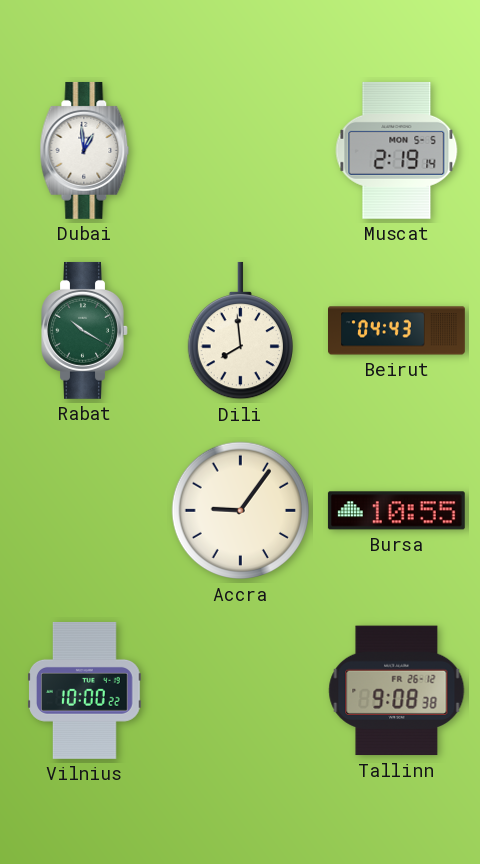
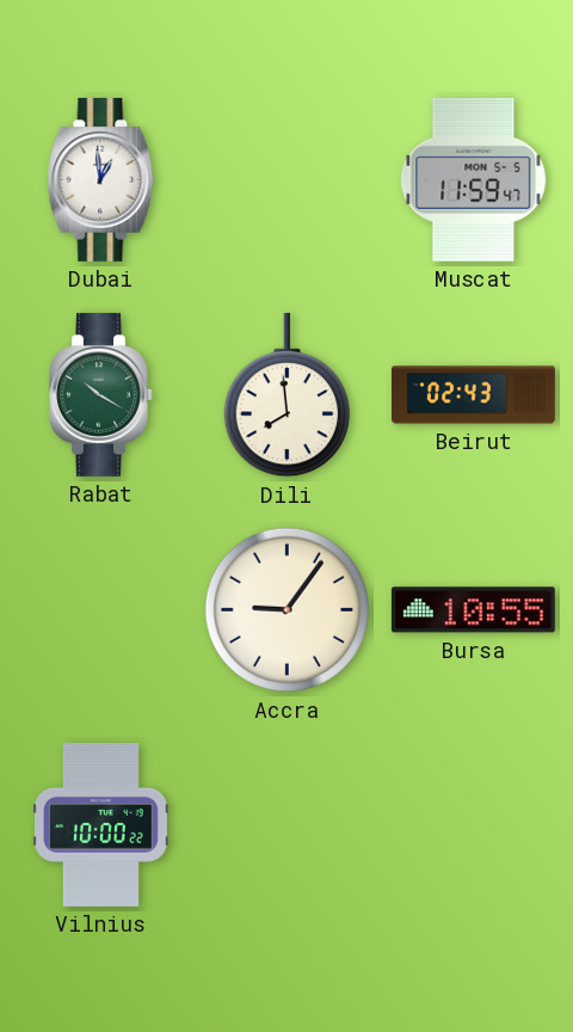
Muscat: 2:19 -> 11:59
Beirut: 04:43 -> 02:43
Tallinn: 9:08 -> none
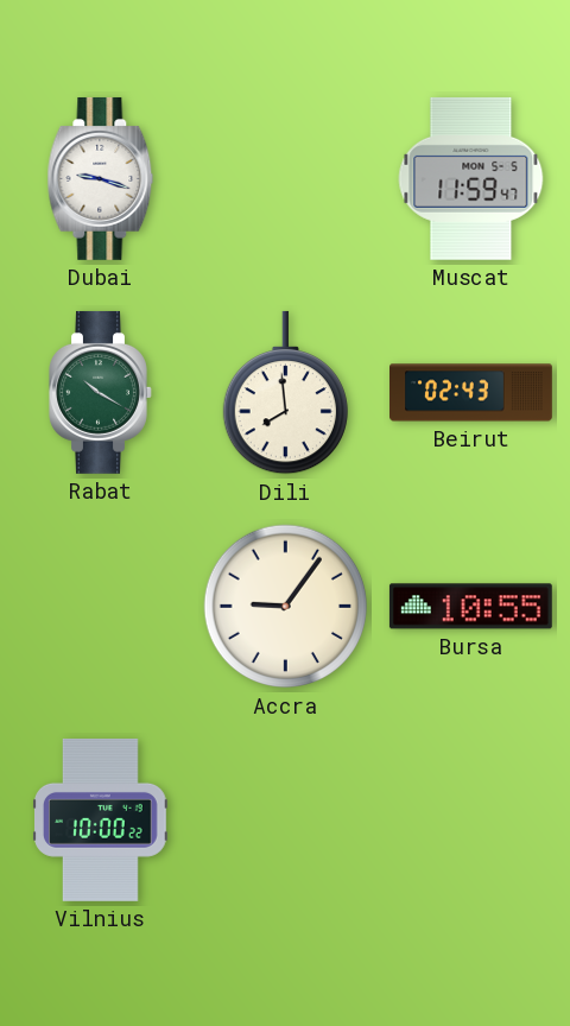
Dubai: 12:59 -> 9:18
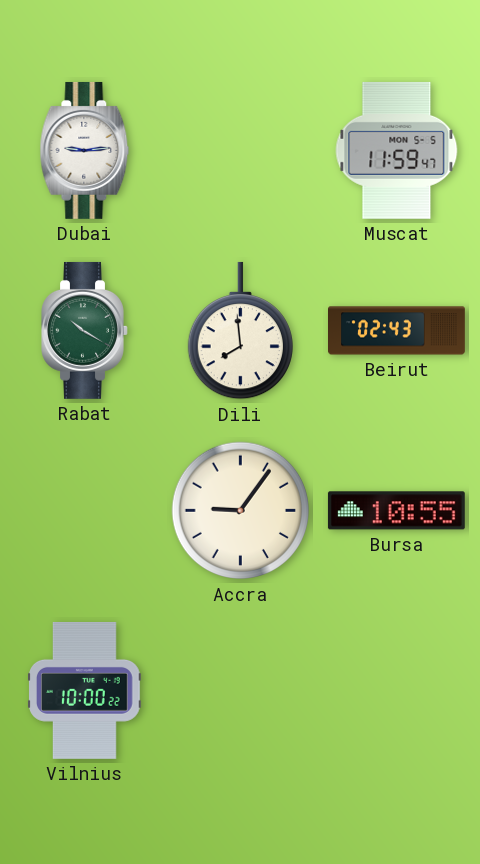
Dubai: 9:18 -> 9:14
